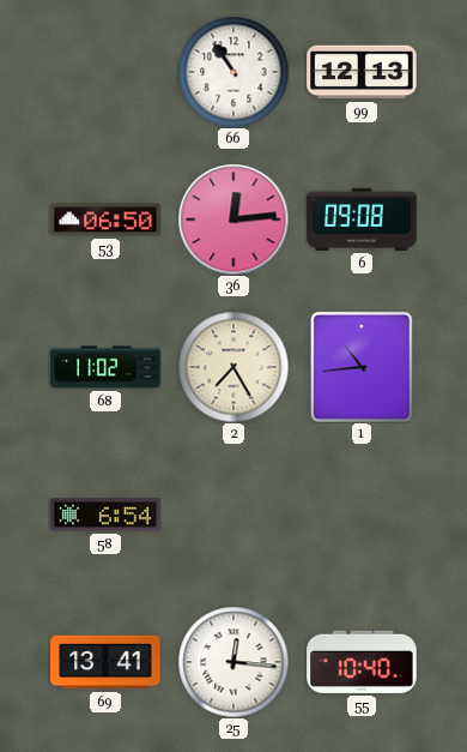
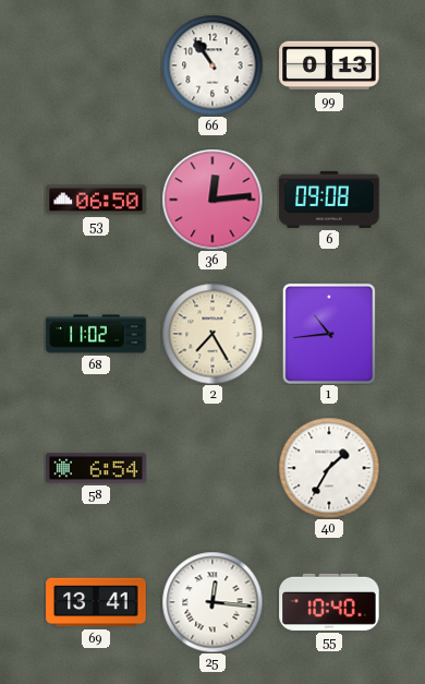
99: 12:13 -> 0:13
40: none -> 1:35
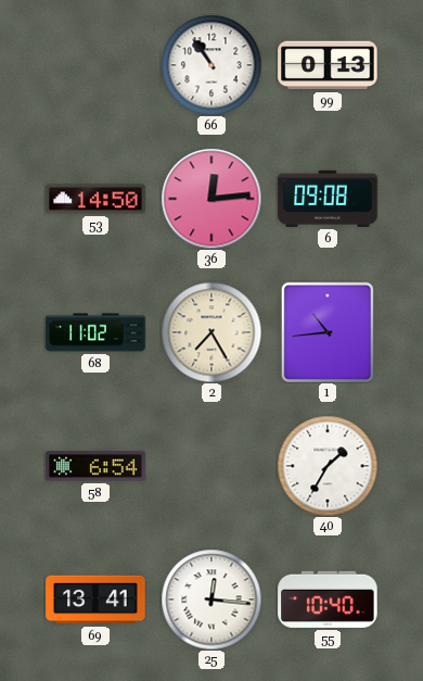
53: 06:50 -> 14:50
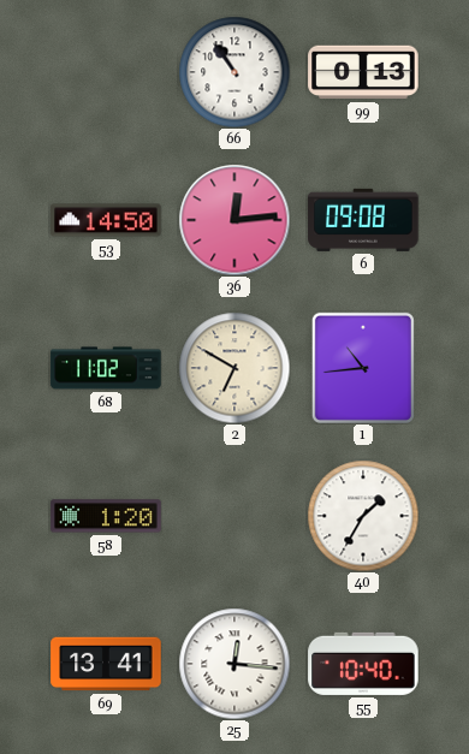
2: 7:25 -> 6:50
58: 6:54 -> 1:20
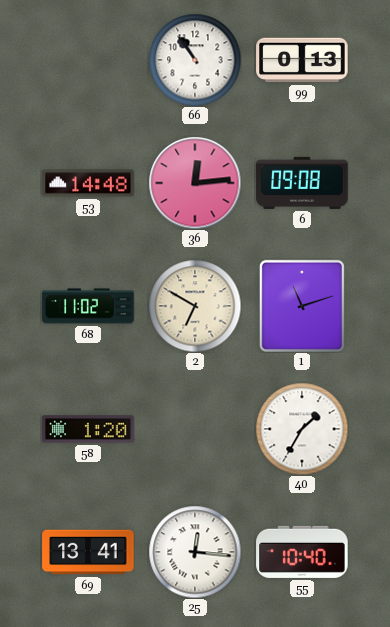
53: 14:50 -> 14:48
1: 10:44 -> 11:12
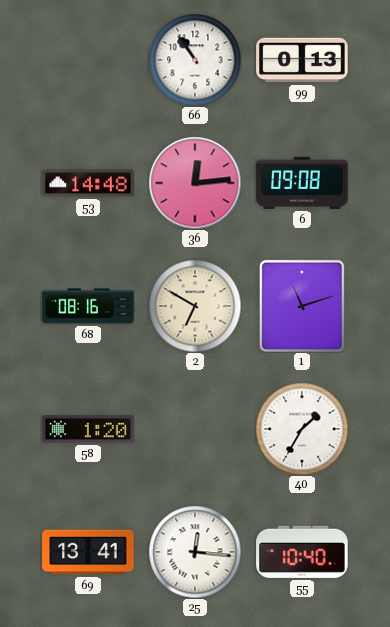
68: 11:02 -> 08:16
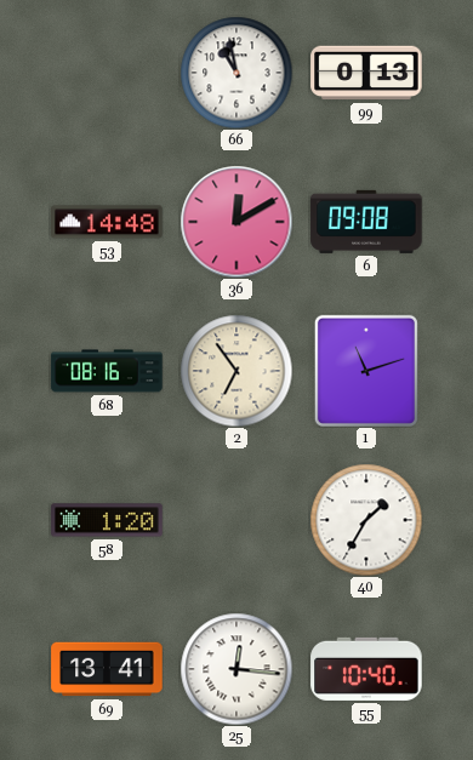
66: 10:54 -> 10:58
36: 12:14 -> 12:10
2: 6:50 -> 6:54
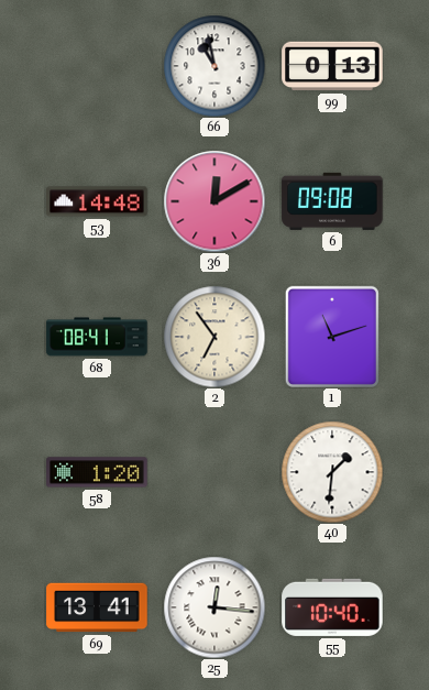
68: 08:16 -> 08:41
40: 1:35 -> 1:31
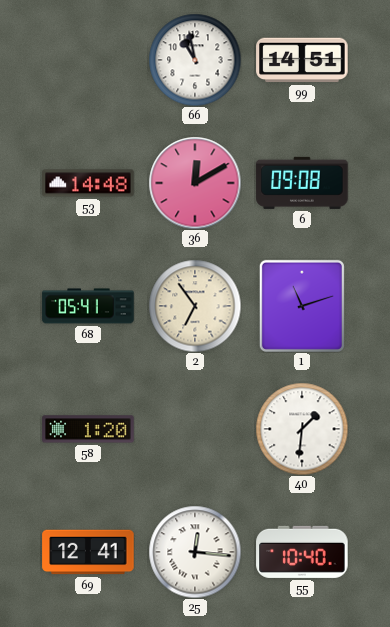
99: 0:13 -> 14:51
68: 08:41 -> 05:41
69: 13:41 -> 12:41
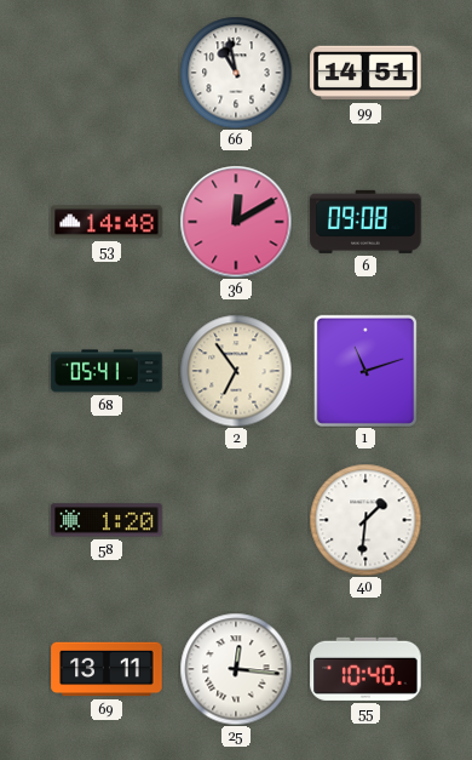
69: 12:41 -> 13:11
